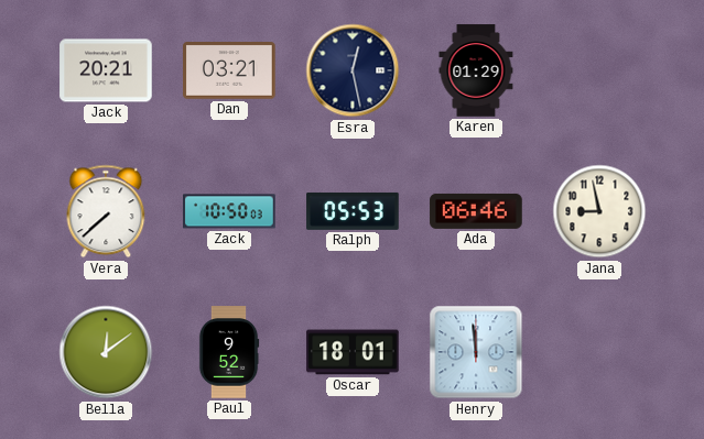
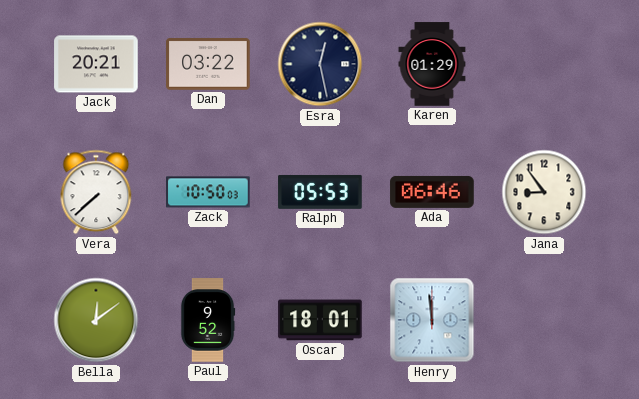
Dan: 03:21 -> 03:22
Jana: 8:58 -> 8:54
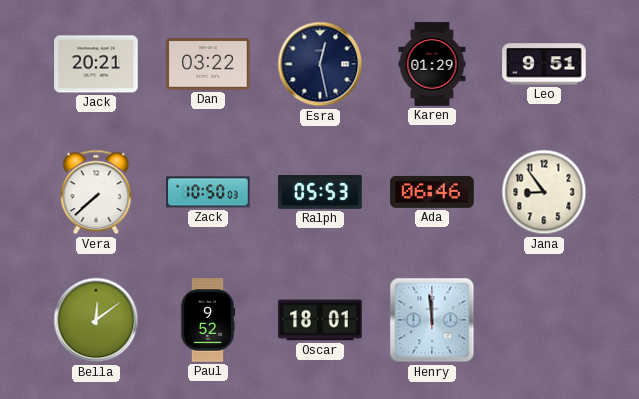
Leo: none -> 9:51
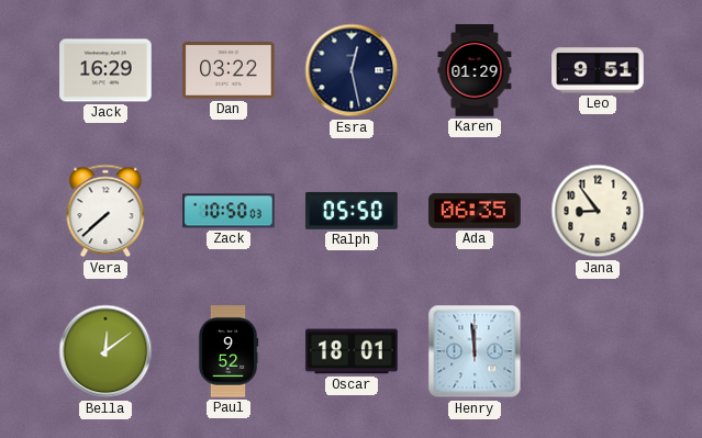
Jack: 20:21 -> 16:29
Ralph: 05:53 -> 05:50
Ada: 06:46 -> 06:35
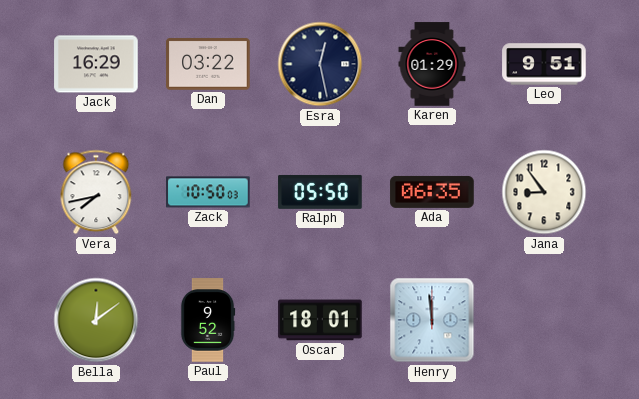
Vera: 7:38 -> 7:43
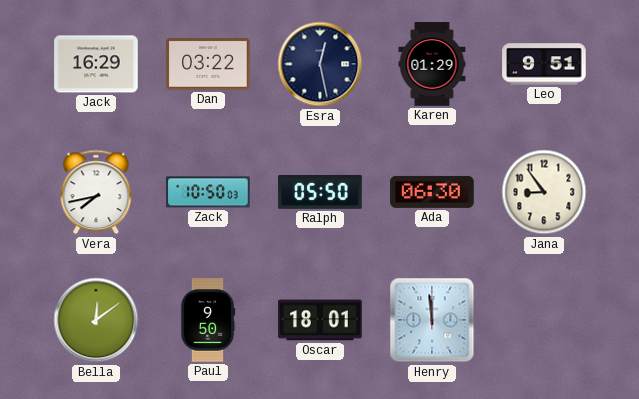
Ada: 06:35 -> 06:30
Paul: 9:52 -> 9:50
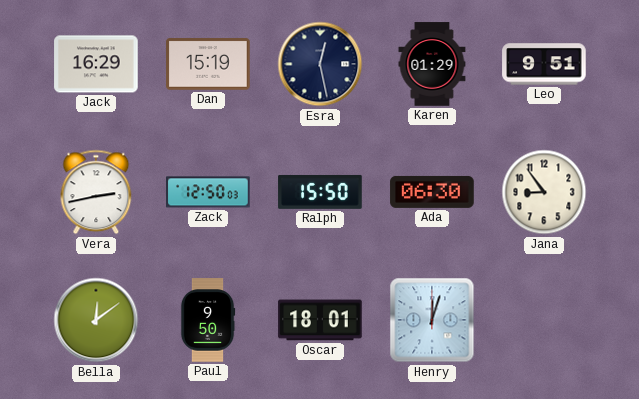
Dan: 03:22 -> 15:19
Vera: 7:43 -> 2:43
Zack: 10:50 -> 12:50
Ralph: 05:50 -> 15:50
Henry: 11:59 -> 12:03
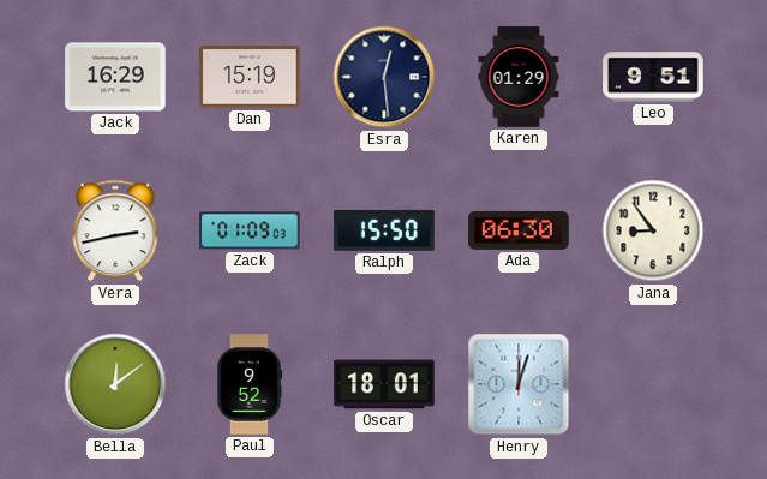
Esra: 12:28 -> 12:29
Zack: 12:50 -> 01:09
Paul: 9:50 -> 9:52
